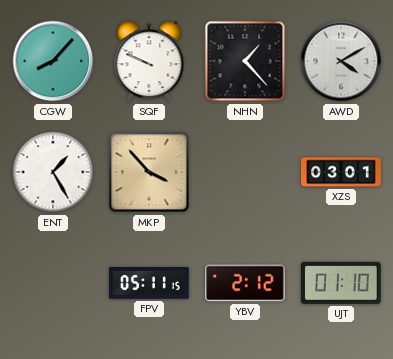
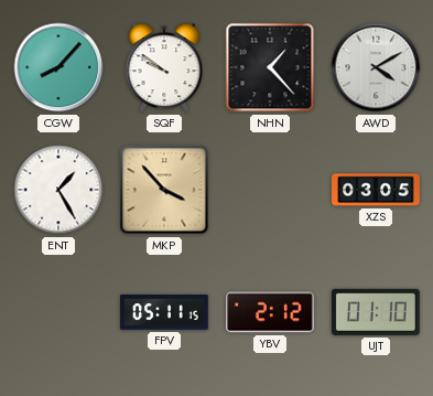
SQF: 9:49 -> 9:51
XZS: 03:01 -> 03:05
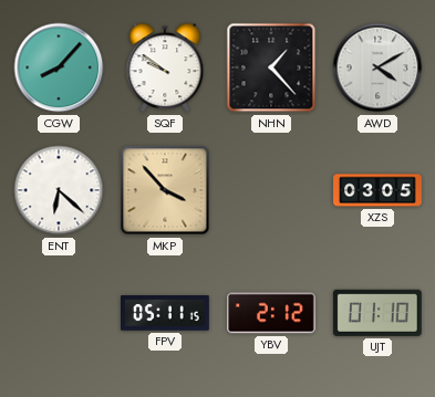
ENT: 1:25 -> 6:22
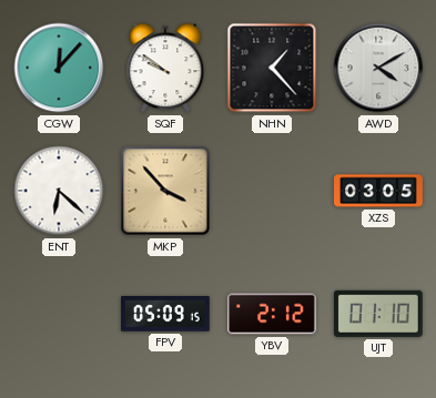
CGW: 8:07 -> 12:07
FPV: 05:11 -> 05:09
